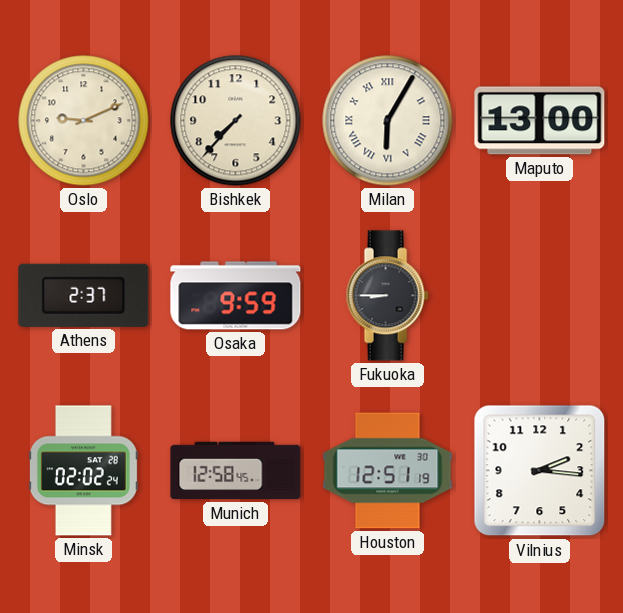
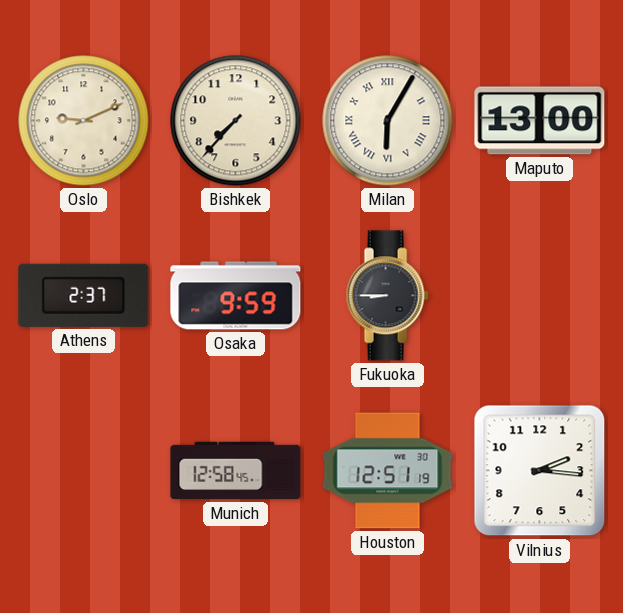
Minsk: 02:02 -> none
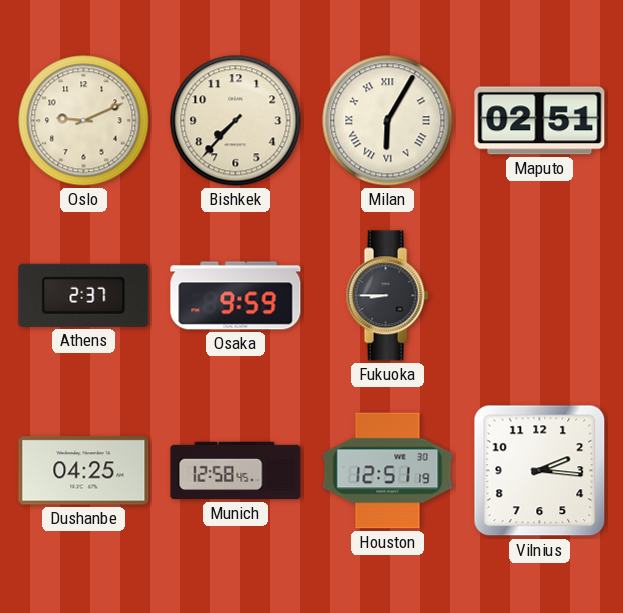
Maputo: 13:00 -> 02:51
Dushanbe: none -> 04:25
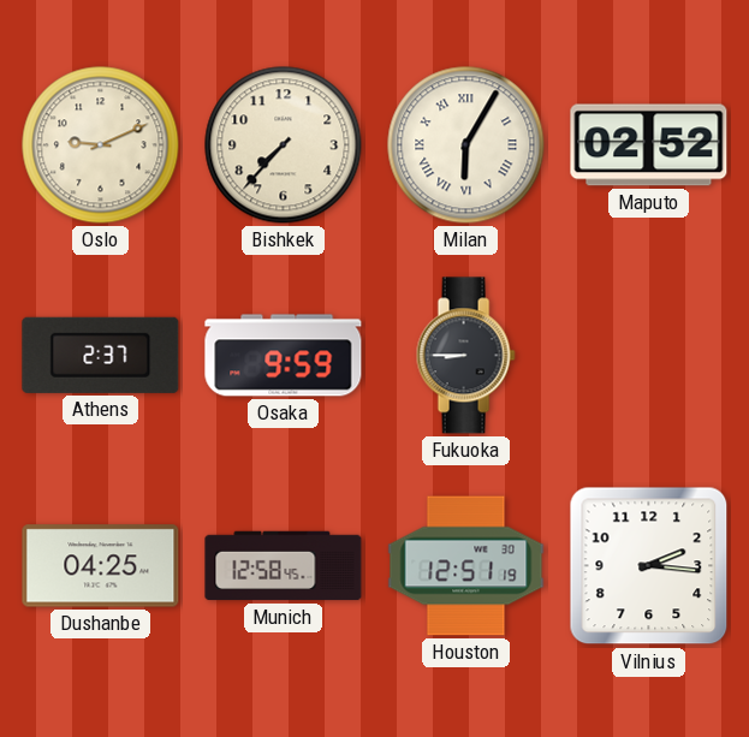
Maputo: 02:51 -> 02:52
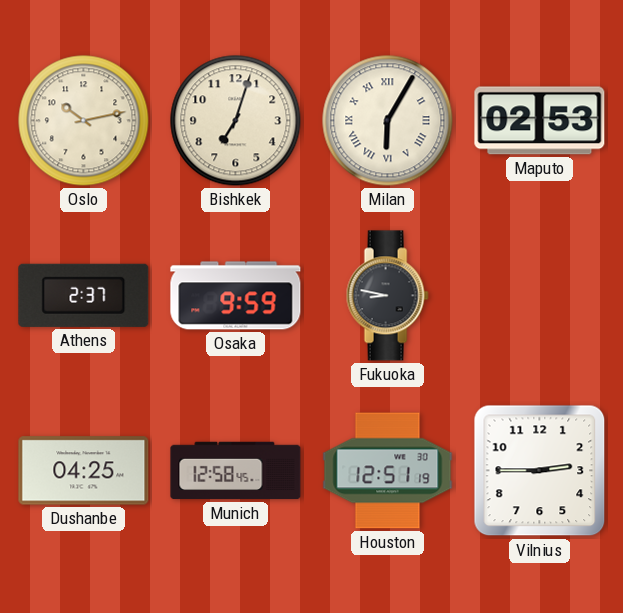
Oslo: 9:11 -> 10:13
Bishkek: 7:37 -> 7:03
Maputo: 02:52 -> 02:53
Fukuoka: 8:45 -> 8:47
Vilnius: 2:16 -> 2:45
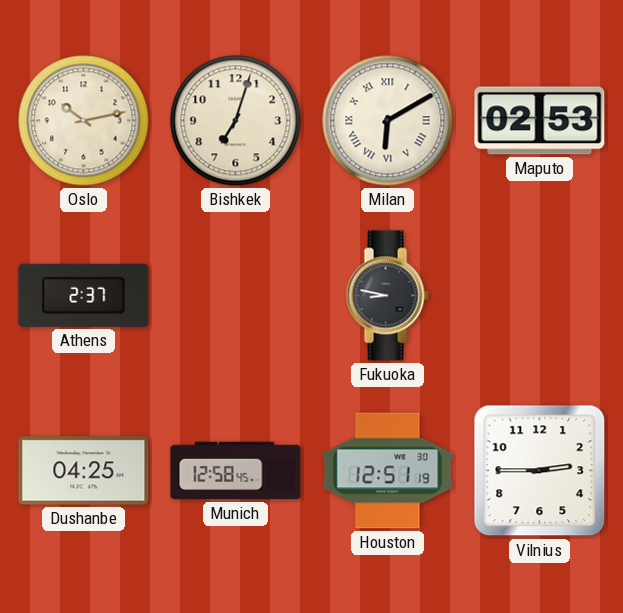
Milan: 6:05 -> 6:10
Osaka: 9:59 -> none
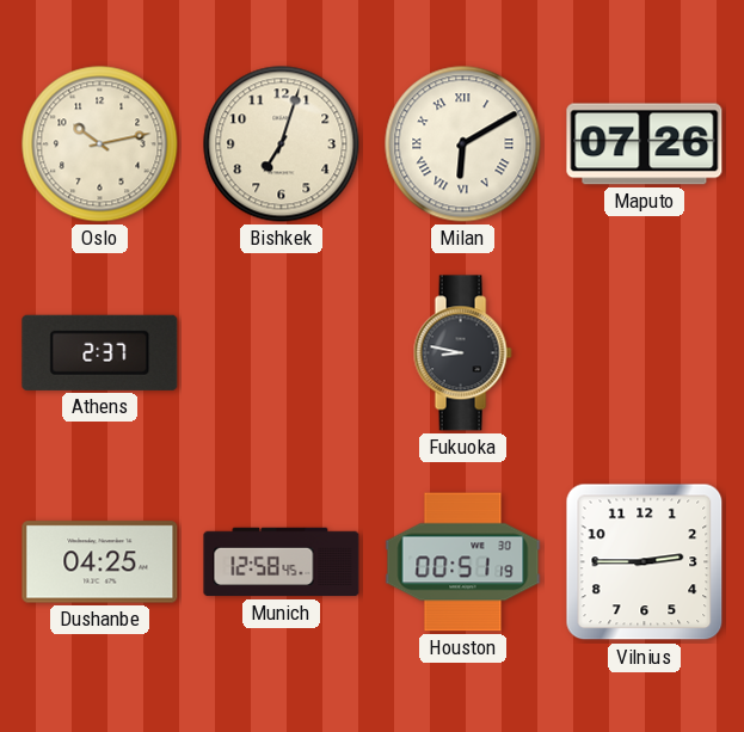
Maputo: 02:53 -> 07:26
Houston: 12:51 -> 00:51
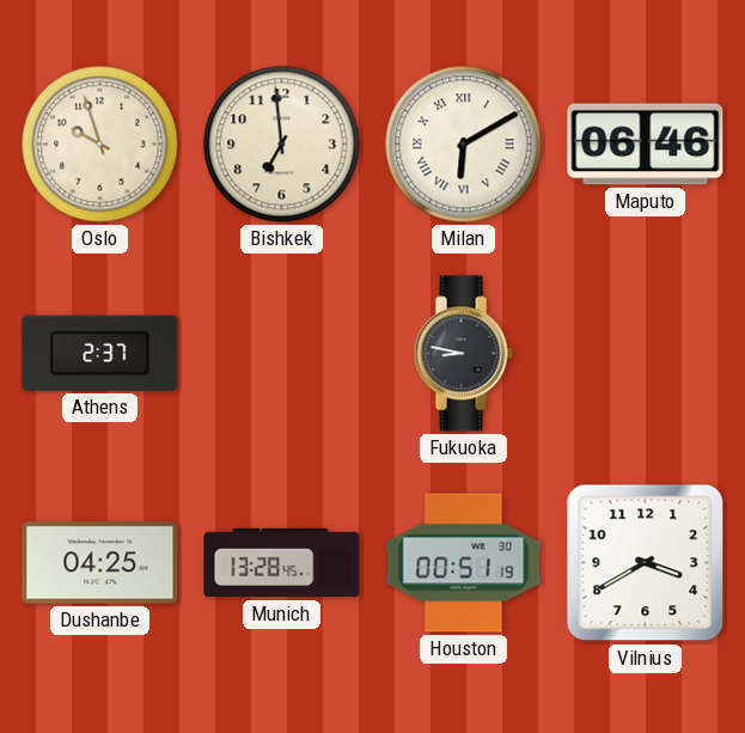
Oslo: 10:13 -> 9:57
Bishkek: 7:03 -> 6:59
Maputo: 07:26 -> 06:46
Munich: 12:58 -> 13:28
Vilnius: 2:45 -> 3:40
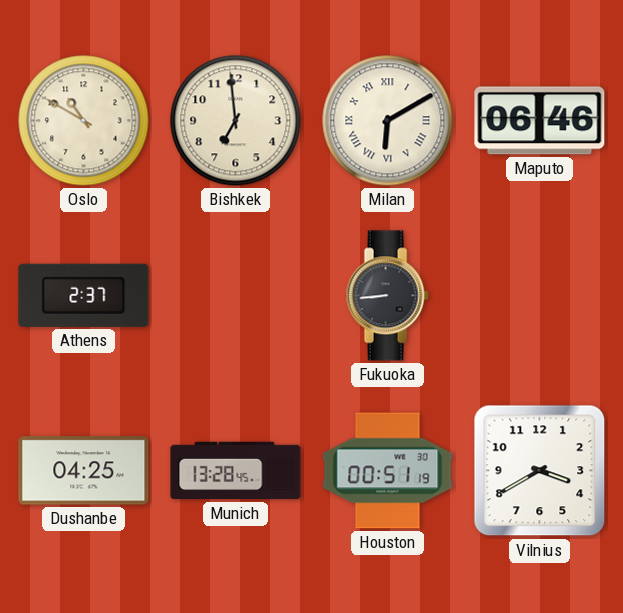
Oslo: 9:57 -> 10:50
Fukuoka: 8:47 -> 8:44
